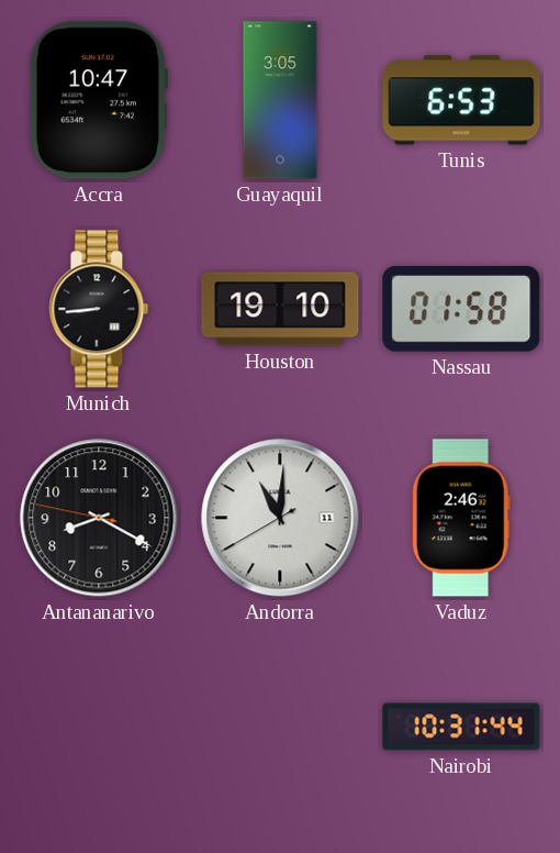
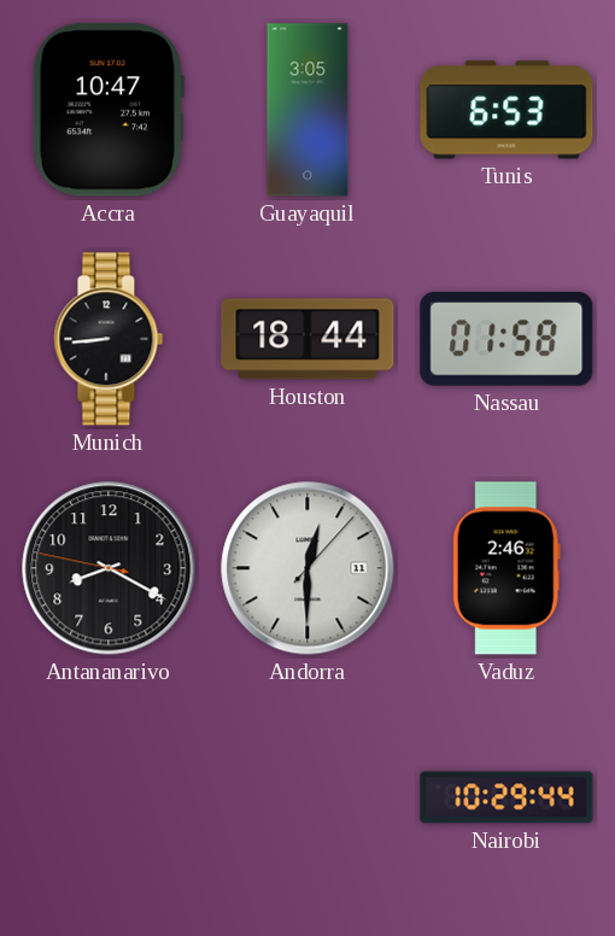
Houston: 19:10 -> 18:44
Andorra: 11:00 -> 12:30
Nairobi: 10:31 -> 10:29
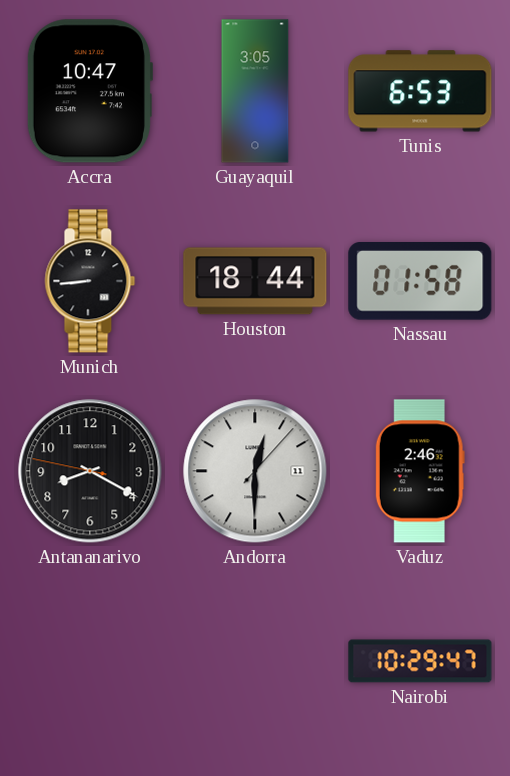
Nairobi: 10:29:44 -> 10:29:47
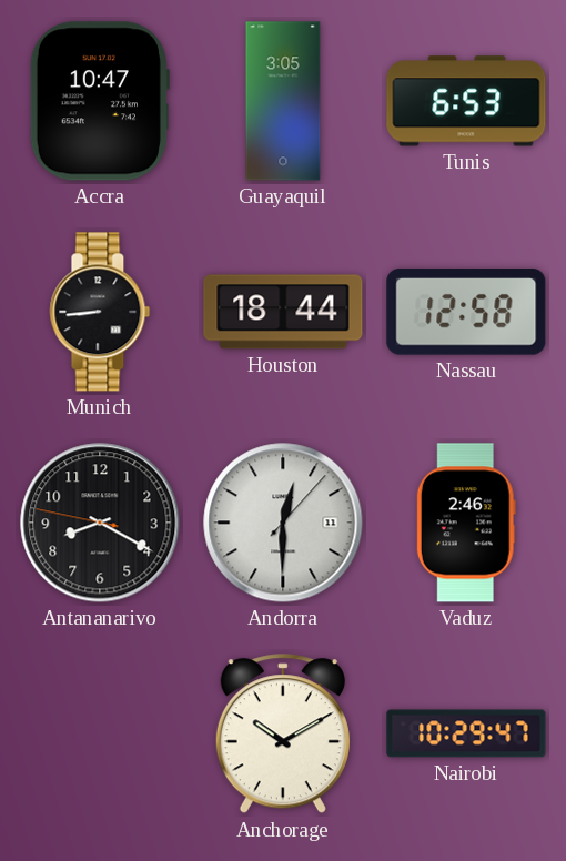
Nassau: 01:58 -> 12:58
Anchorage: none -> 10:10
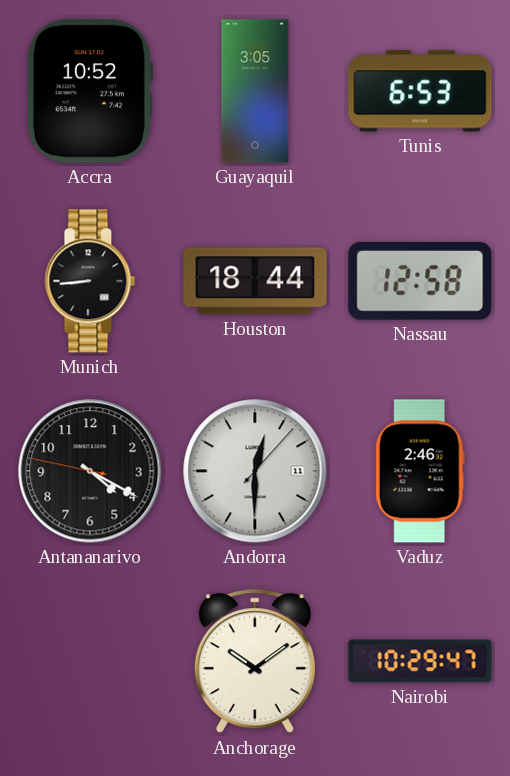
Accra: 10:47 -> 10:52
Antananarivo: 8:19 -> 4:19
Anchorage: 10:10 -> 10:09
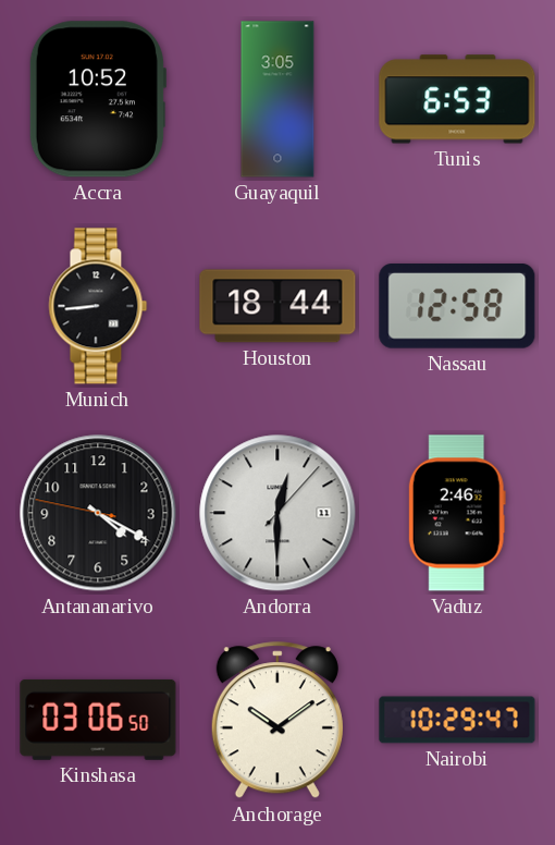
Kinshasa: none -> 03:06
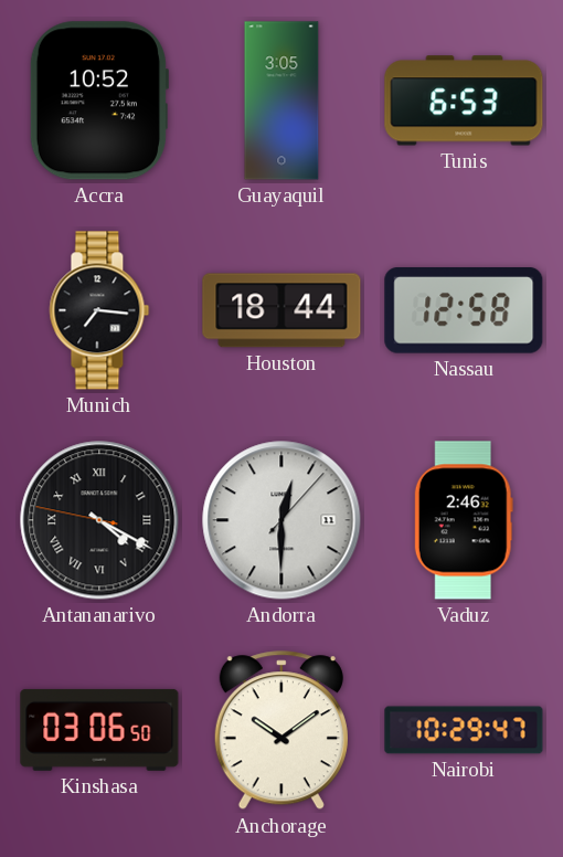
Munich: 8:44 -> 7:16
Antananarivo numerals: Arabic -> Roman
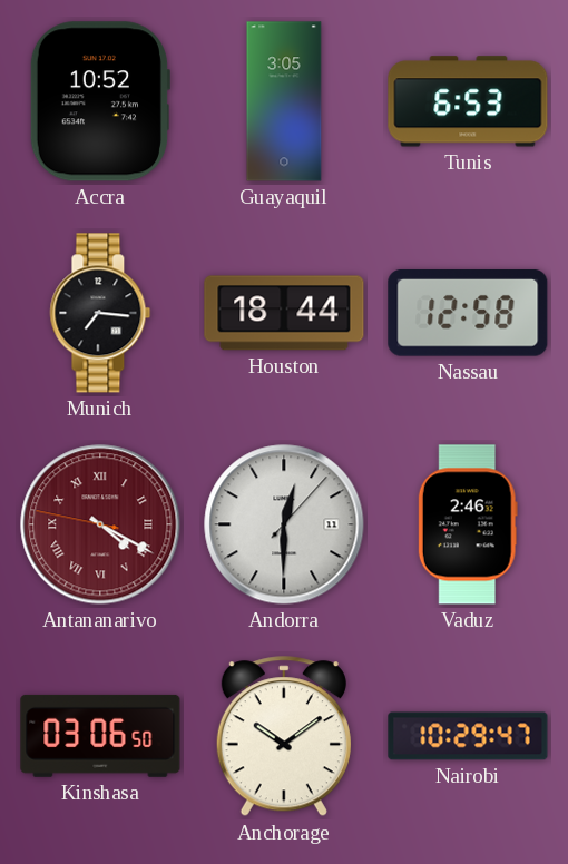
Antananarivo dial: black -> burgundy
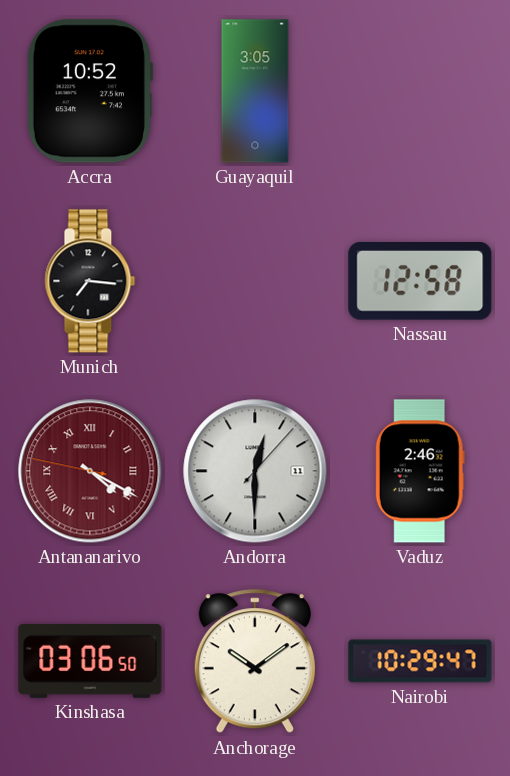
Tunis: 6:53 -> none
Houston: 18:44 -> none
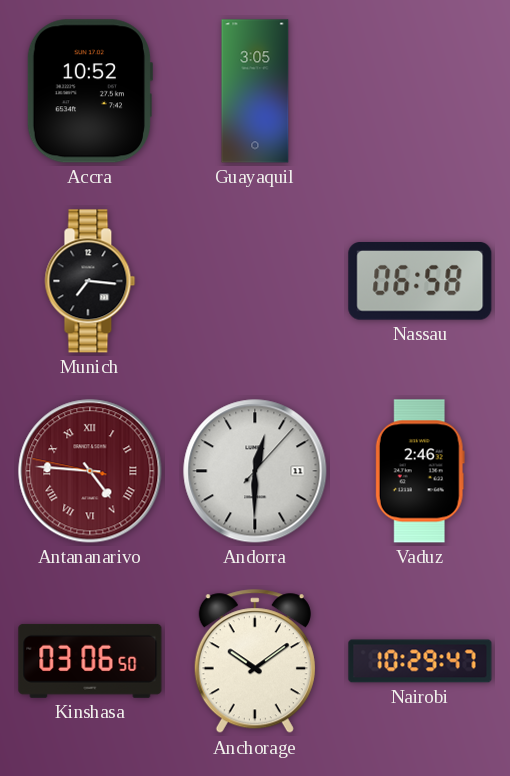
Nassau: 12:58 -> 06:58
Antananarivo: 4:19 -> 4:45
